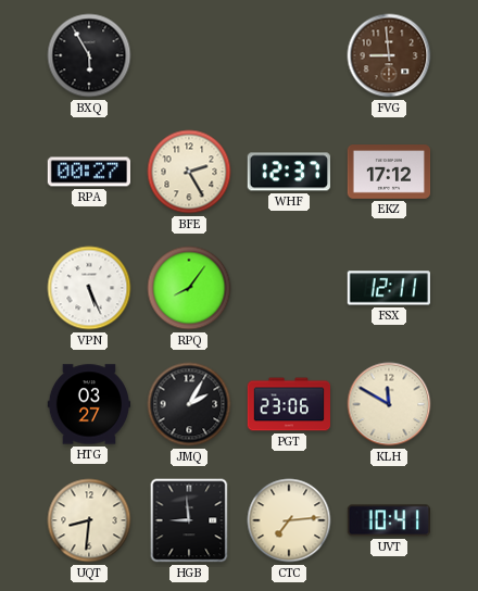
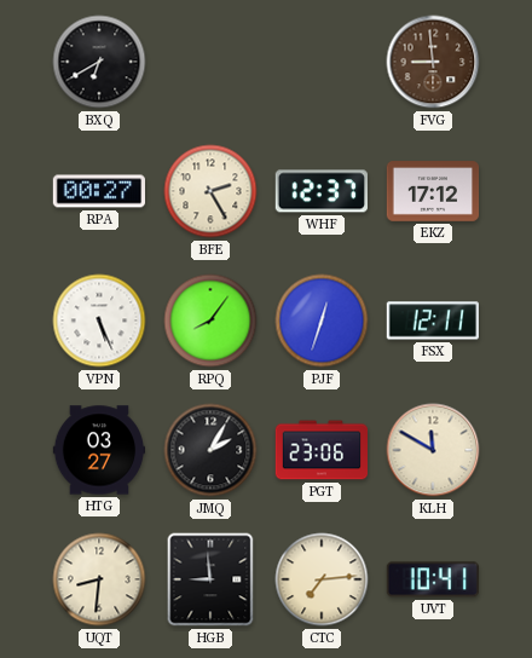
BXQ: 5:55 -> 6:40
PJF: none -> 12:33
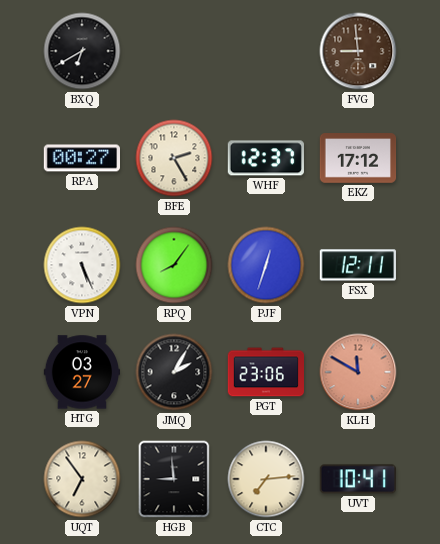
KLH dial: cream -> salmon
UQT: 8:31 -> 6:54
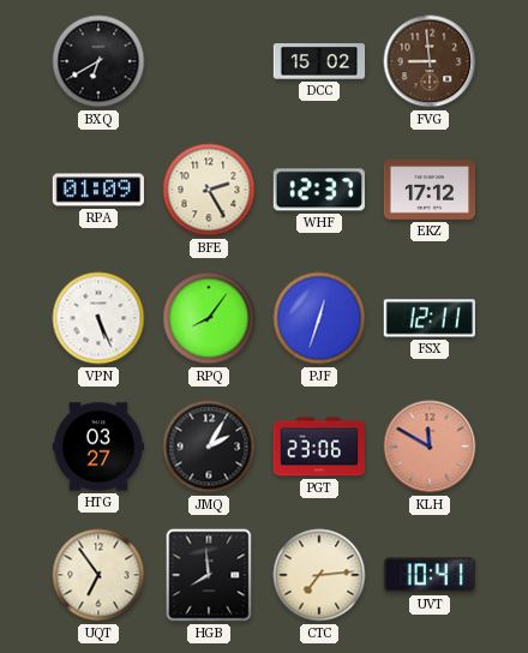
DCC: none -> 15:02
RPA: 00:27 -> 01:09
HGB: 8:59 -> 7:59
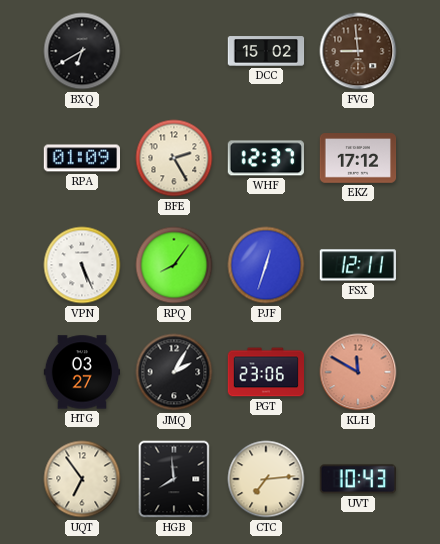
UVT: 10:41 -> 10:43
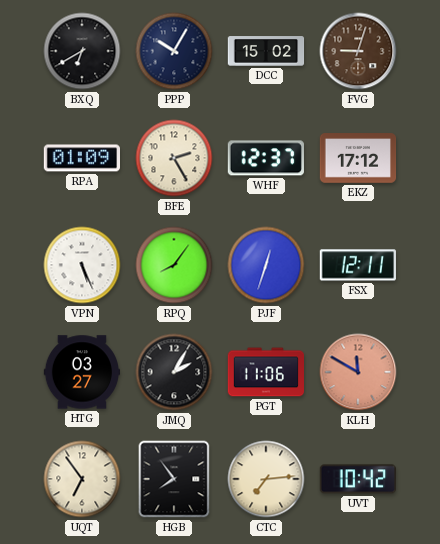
PPP: none -> 10:05
FVG: 8:59 -> 9:03
PGT: 23:06 -> 11:06
HGB: 7:59 -> 7:54
UVT: 10:43 -> 10:42
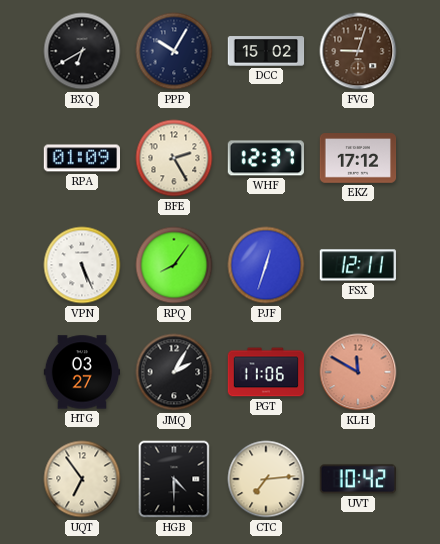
HGB: 7:54 -> 4:30
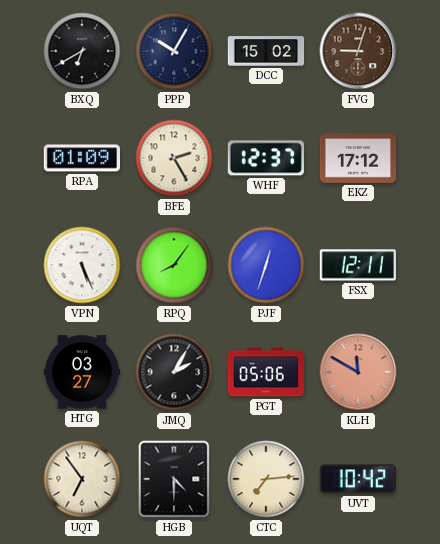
PGT: 11:06 -> 05:06
